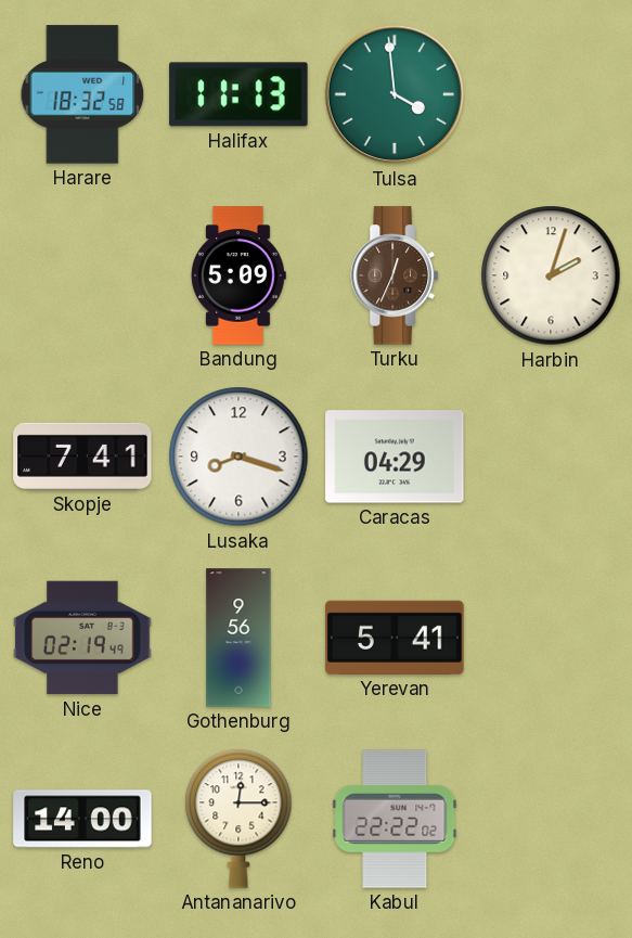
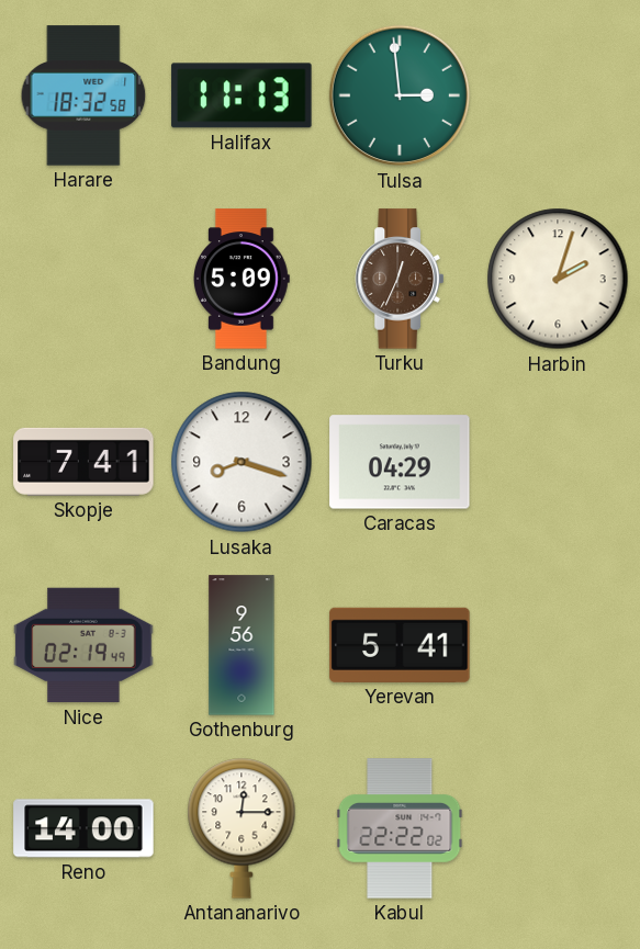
Tulsa: 3:59 -> 2:59
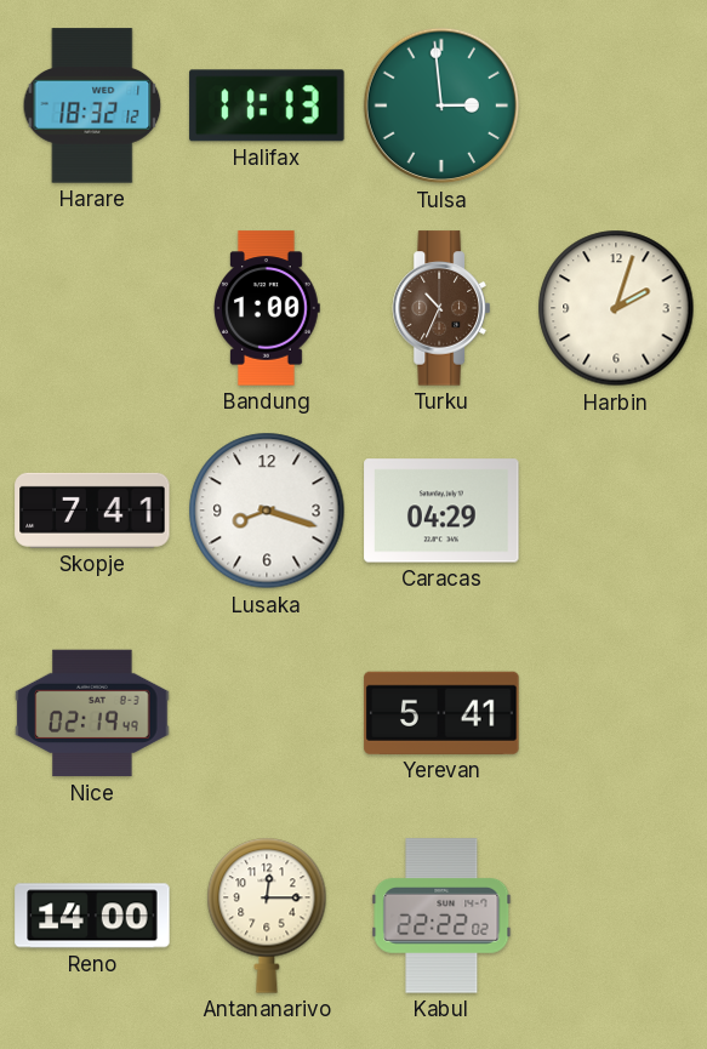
Harare: 18:32:58 -> 18:32:12
Bandung: 5:09 -> 1:00
Turku: 12:34 -> 10:34
Gothenburg: 9:56 -> none
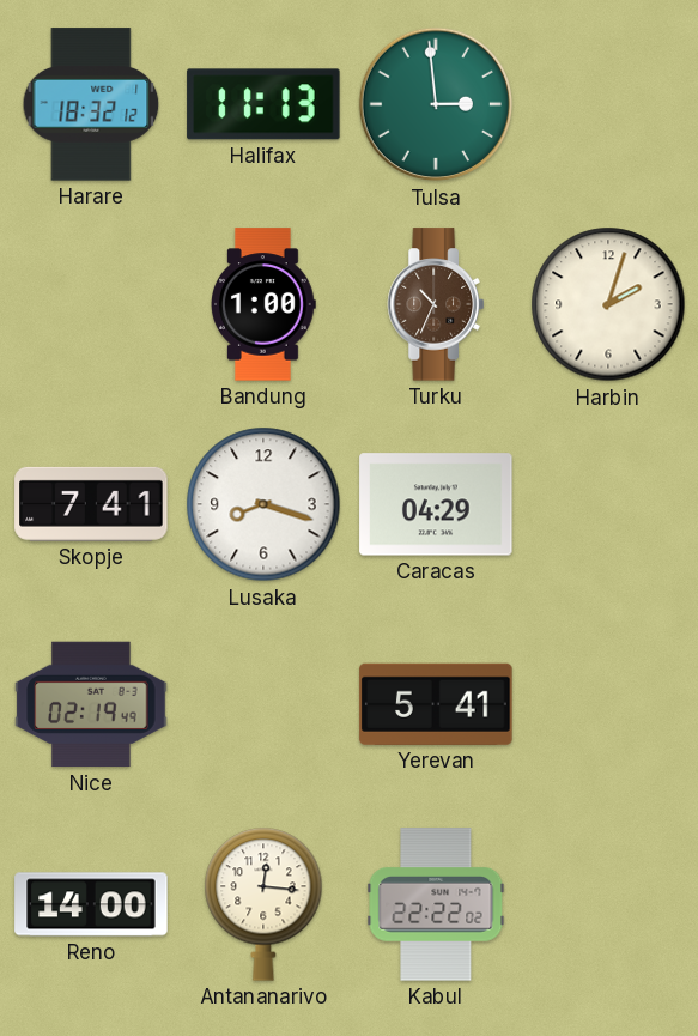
Antananarivo: 12:15 -> 12:16
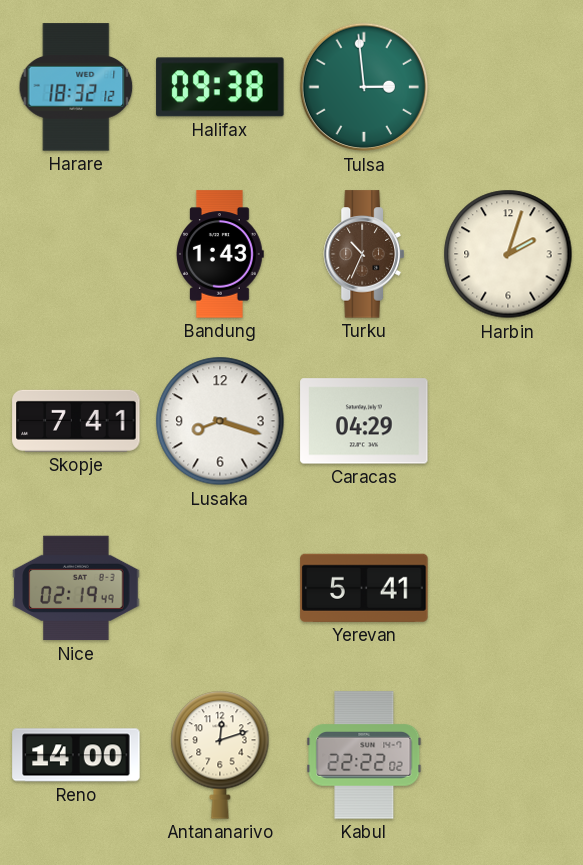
Halifax: 11:13 -> 09:38
Bandung: 1:00 -> 1:43
Antananarivo: 12:16 -> 12:12
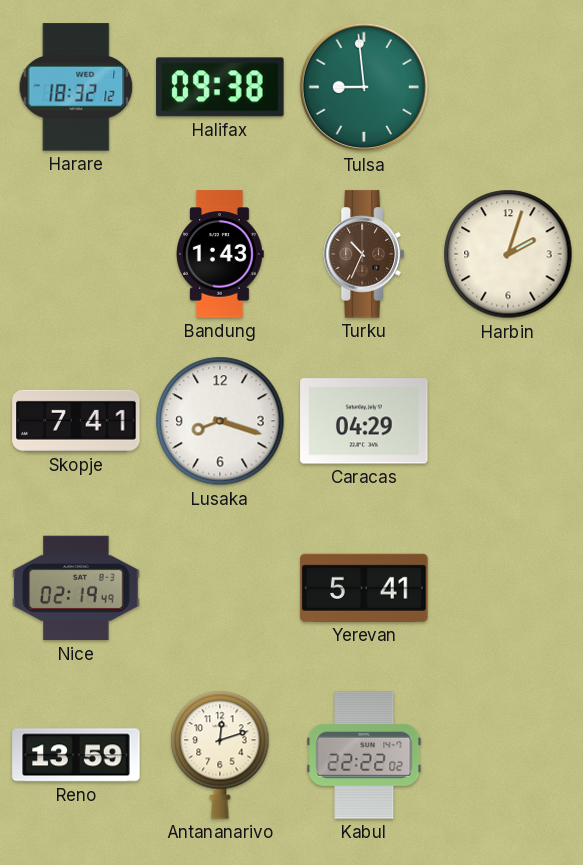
Tulsa: 2:59 -> 8:59
Reno: 14:00 -> 13:59
